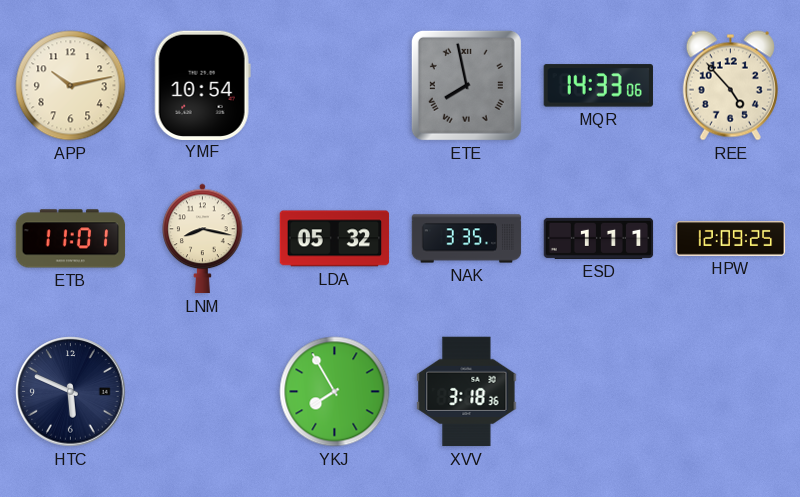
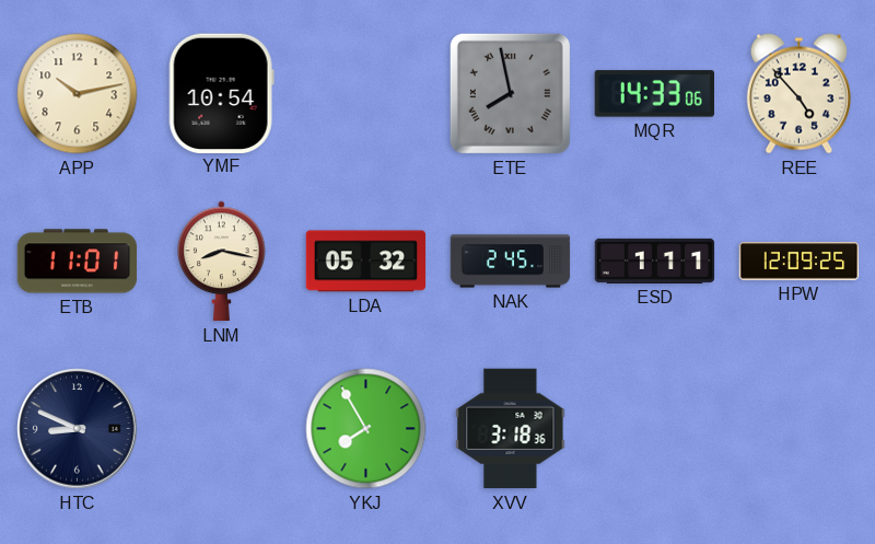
NAK: 3:35 -> 2:45
HTC: 5:49 -> 8:49
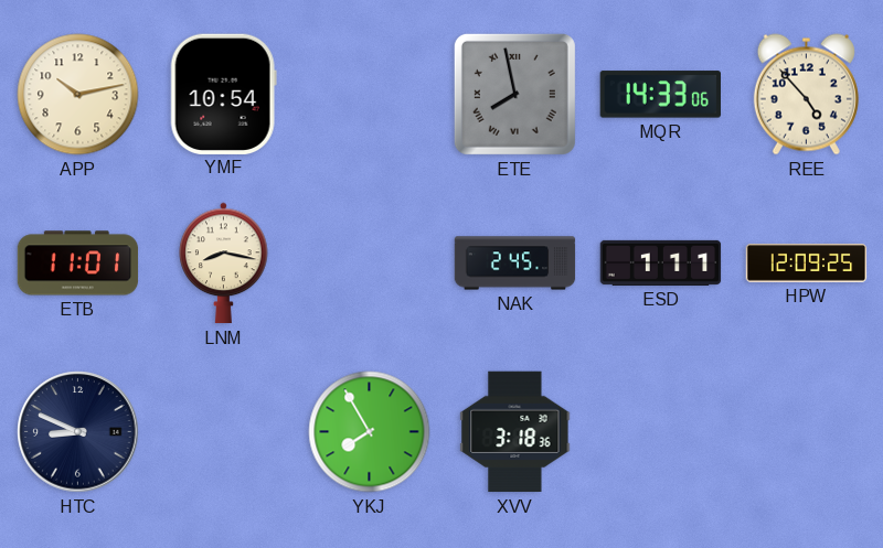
LDA: 05:32 -> none
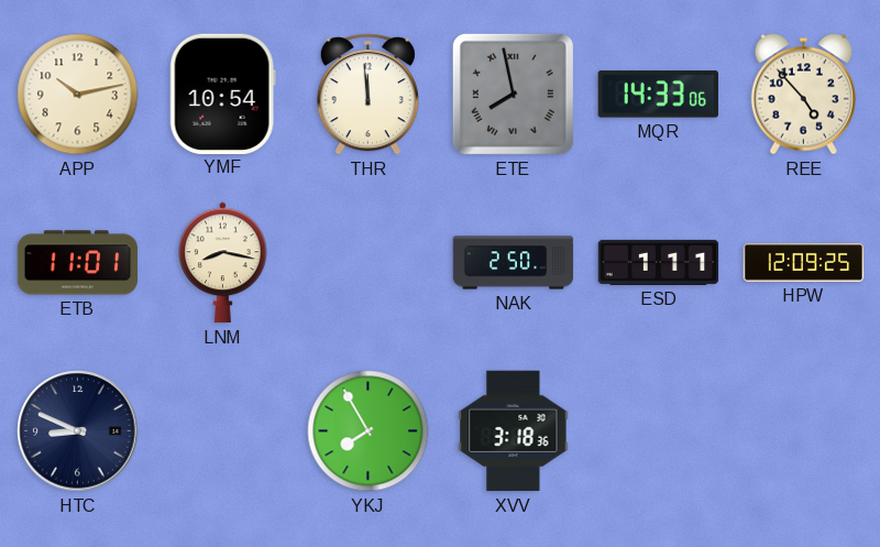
THR: none -> 11:59
NAK: 2:45 -> 2:50
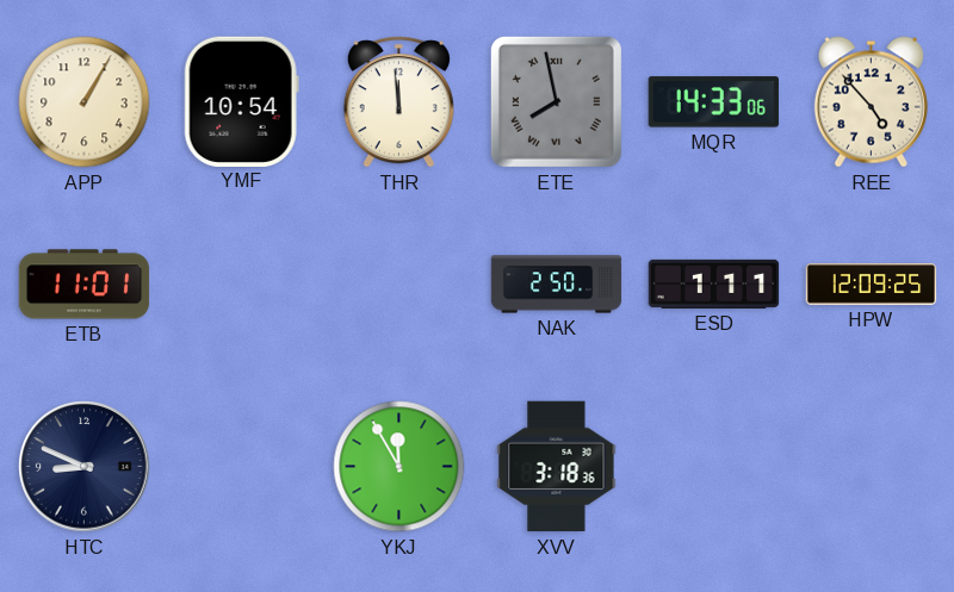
APP: 10:13 -> 1:05
LNM: 8:17 -> none
YKJ: 7:55 -> 11:55
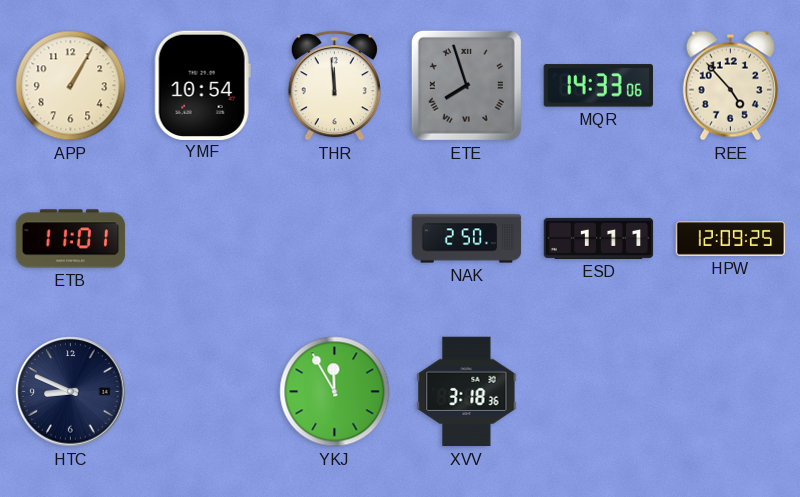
ETE: 7:58 -> 7:57
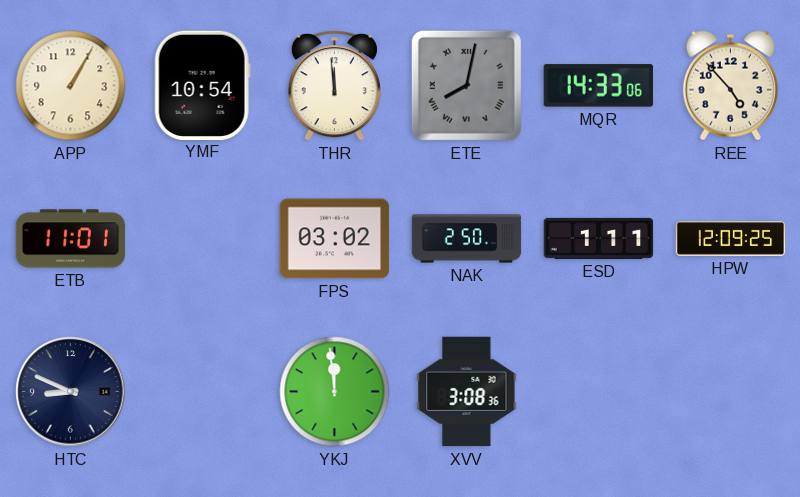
ETE: 7:57 -> 8:02
FPS: none -> 03:02
YKJ: 11:55 -> 11:59
XVV: 3:18 -> 3:08
